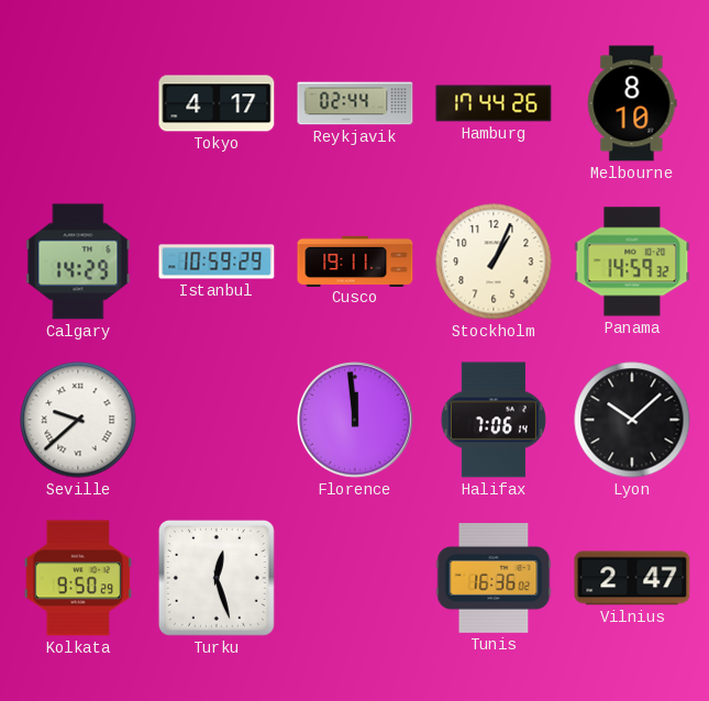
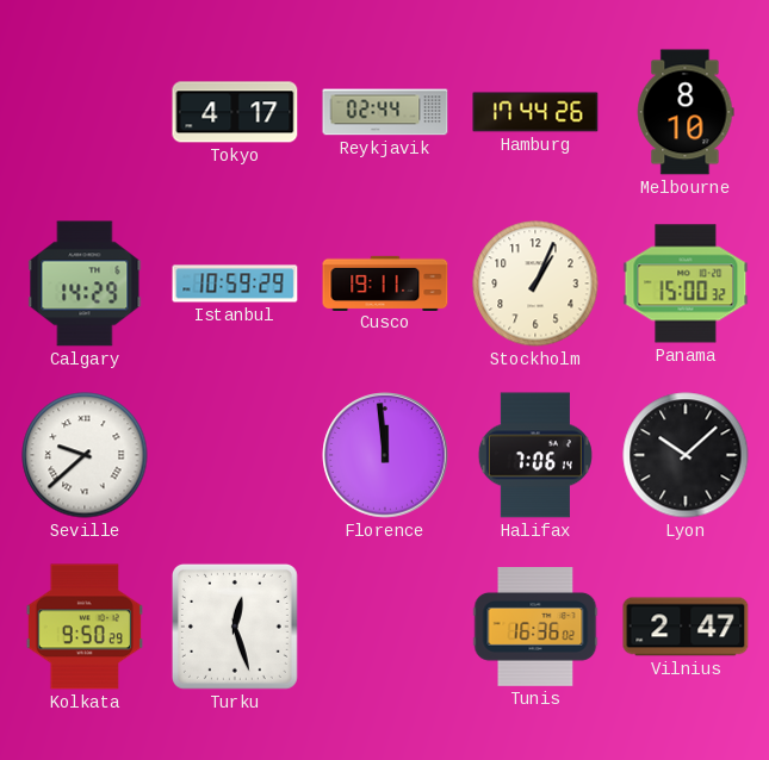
Panama: 14:59 -> 15:00
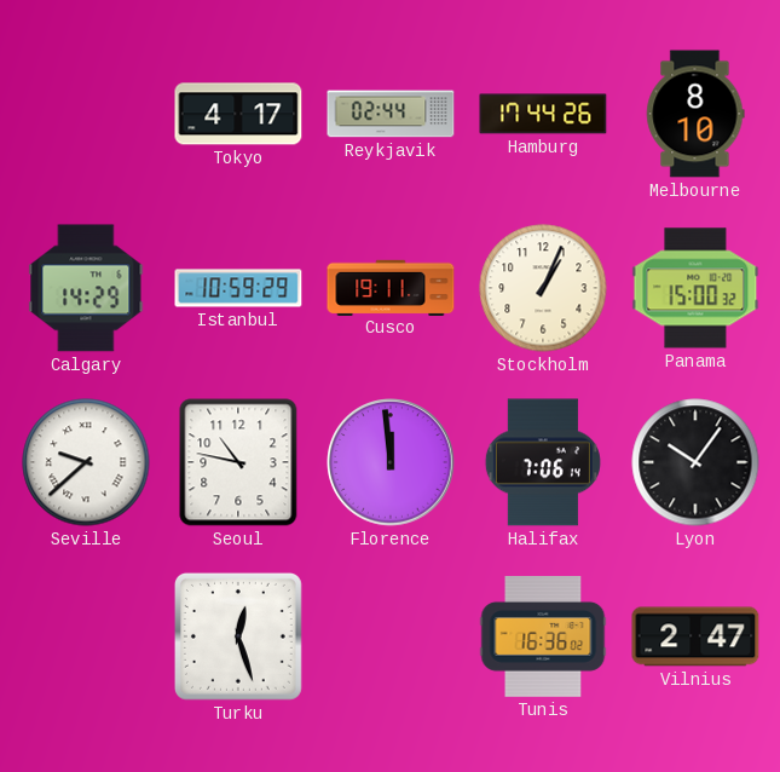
Seoul: none -> 10:47
Lyon: 10:08 -> 10:06
Kolkata: 9:50 -> none
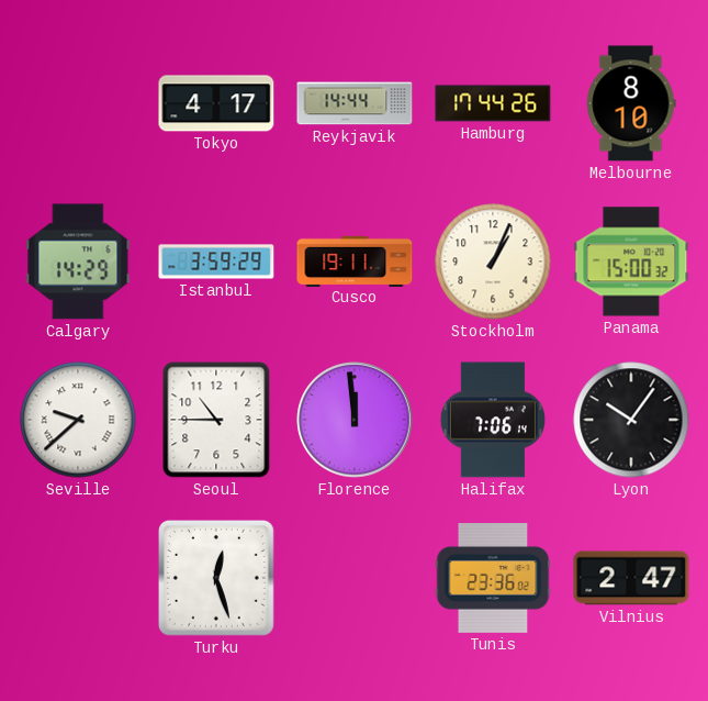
Reykjavik: 02:44 -> 14:44
Istanbul: 10:59 -> 3:59
Seoul: 10:47 -> 10:45
Tunis: 16:36 -> 23:36
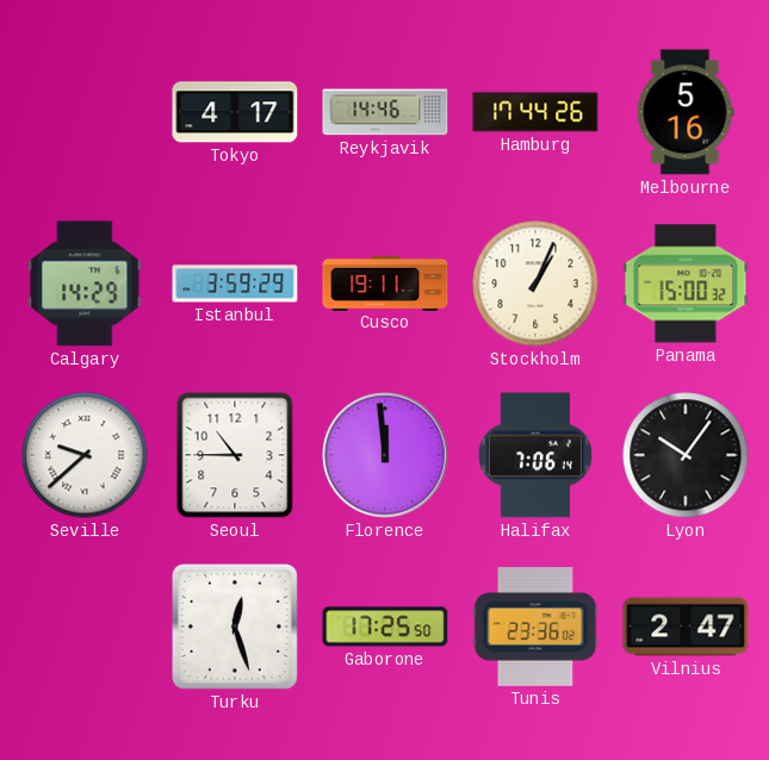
Reykjavik: 14:44 -> 14:46
Melbourne: 8:10 -> 5:16
Gaborone: none -> 17:25
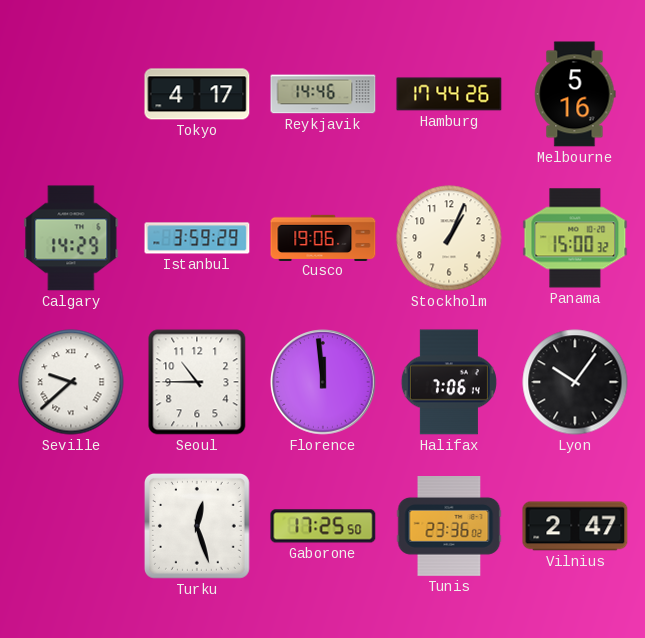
Cusco: 19:11 -> 19:06
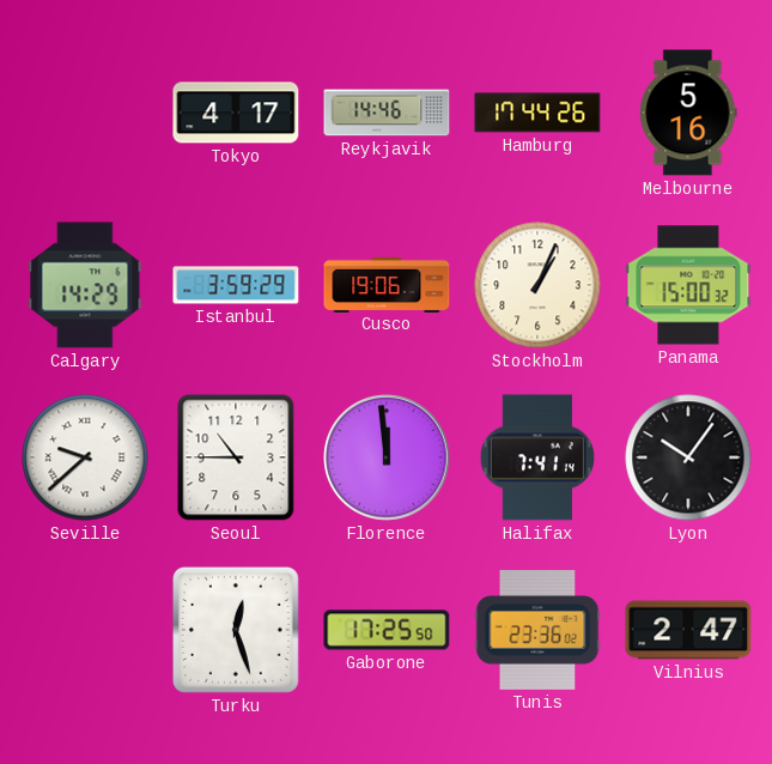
Halifax: 7:06 -> 7:41
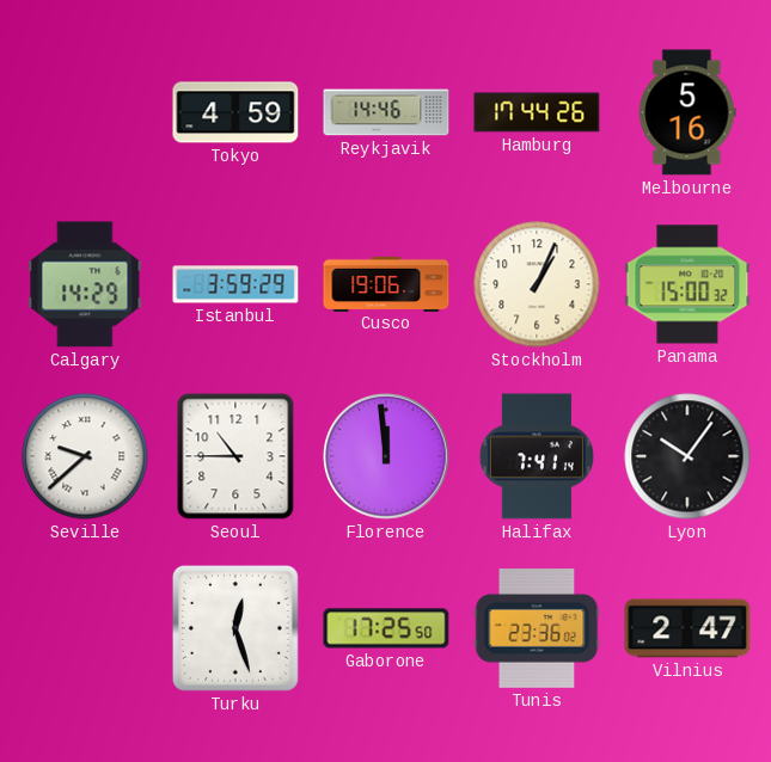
Tokyo: 4:17 -> 4:59
